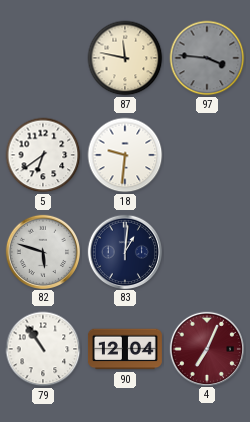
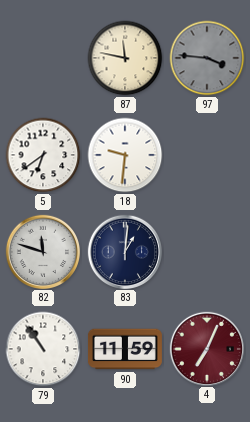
82: 5:48 -> 11:48
90: 12:04 -> 11:59
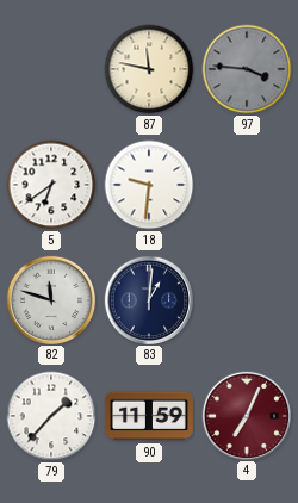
79: 10:54 -> 1:37
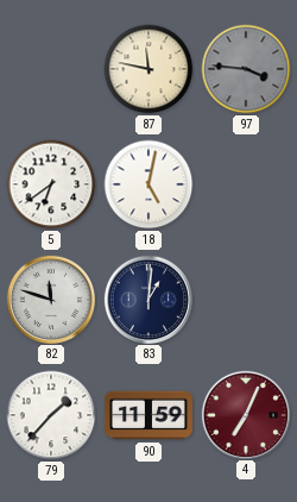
18: 9:31 -> 5:02
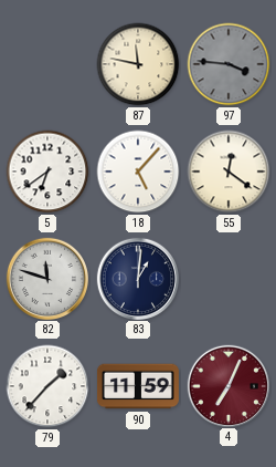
18: 5:02 -> 5:07
55: none -> 12:21
